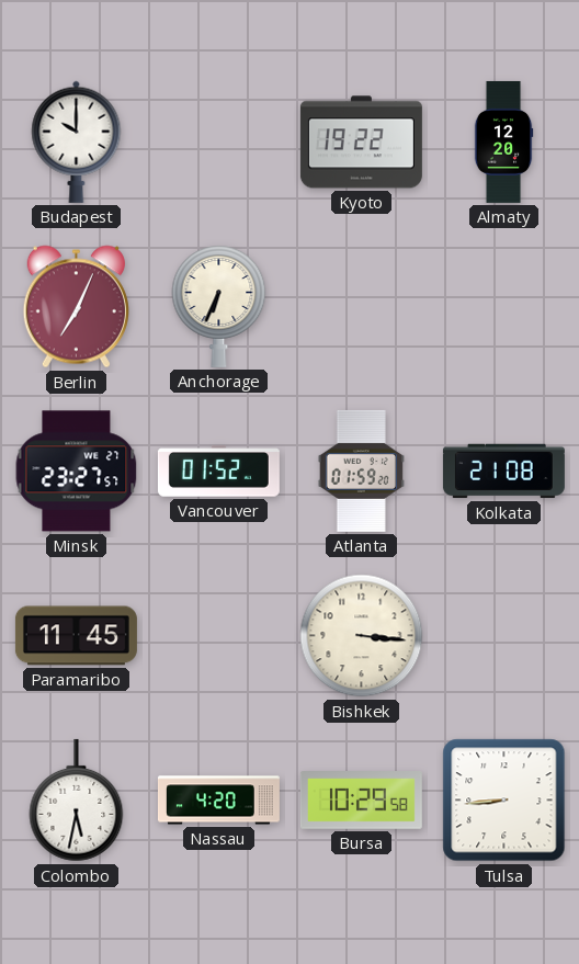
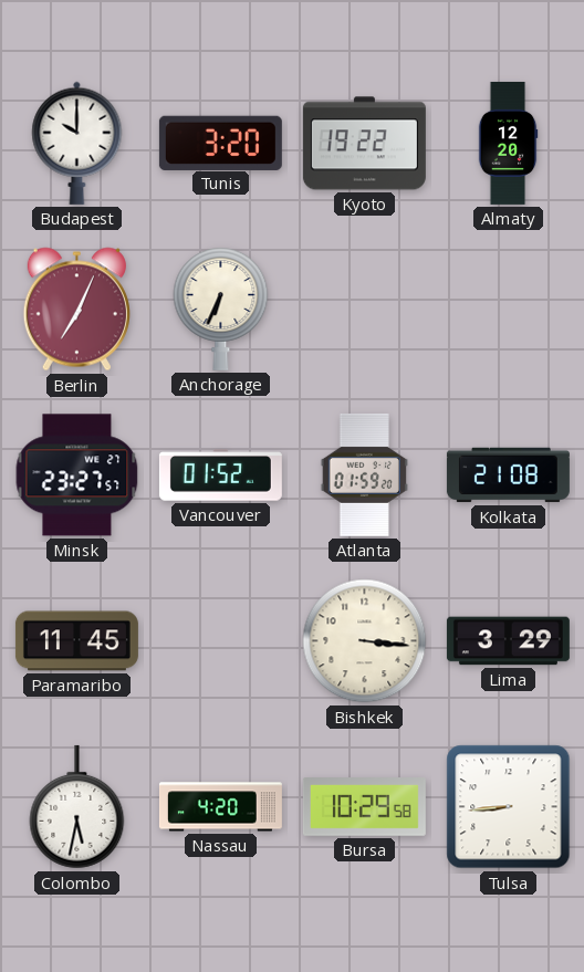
Tunis: none -> 3:20
Lima: none -> 3:29
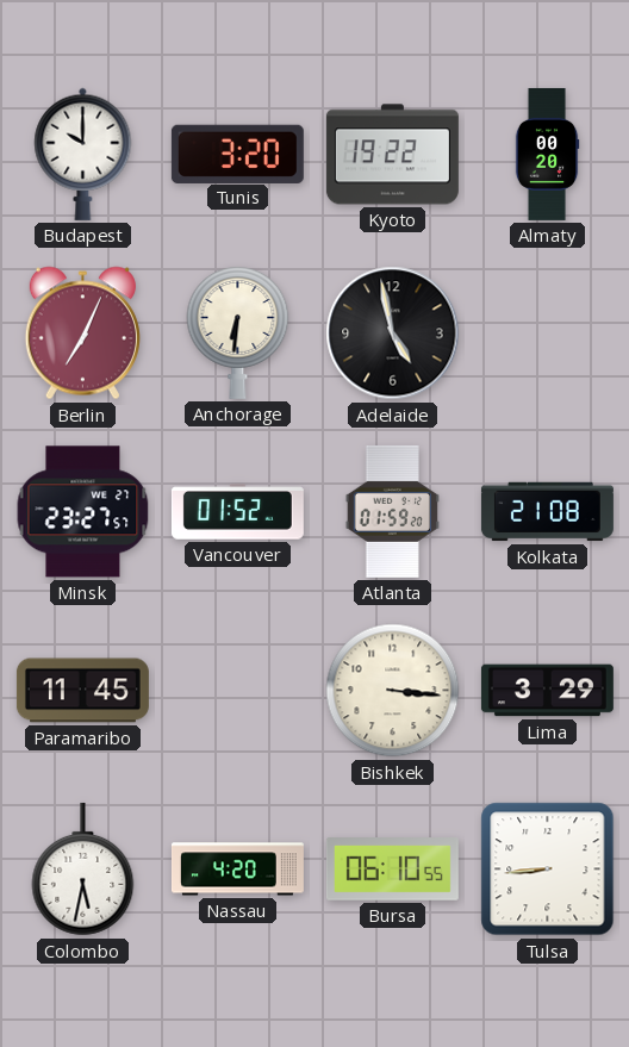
Almaty: 12:20 -> 00:20
Anchorage: 6:34 -> 6:31
Adelaide: none -> 4:58
Bursa: 10:29 -> 06:10
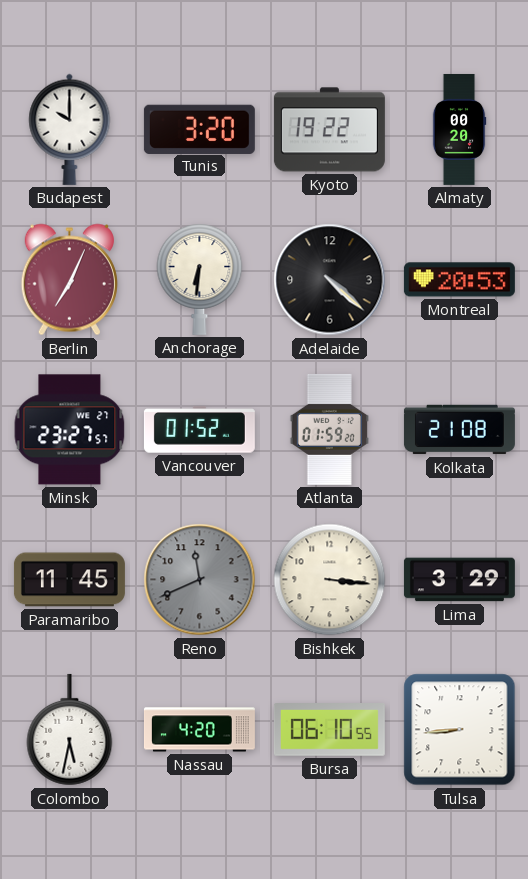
Adelaide: 4:58 -> 4:22
Montreal: none -> 20:53
Reno: none -> 11:41
